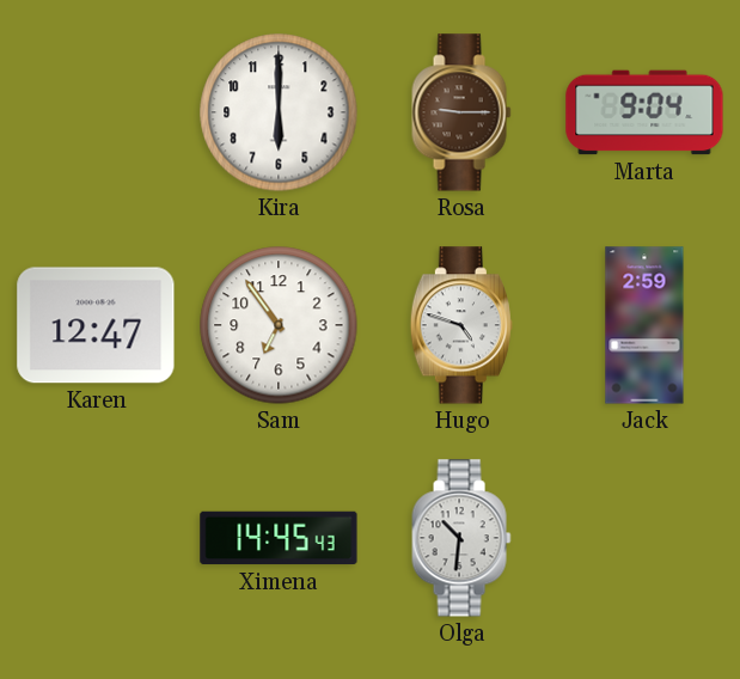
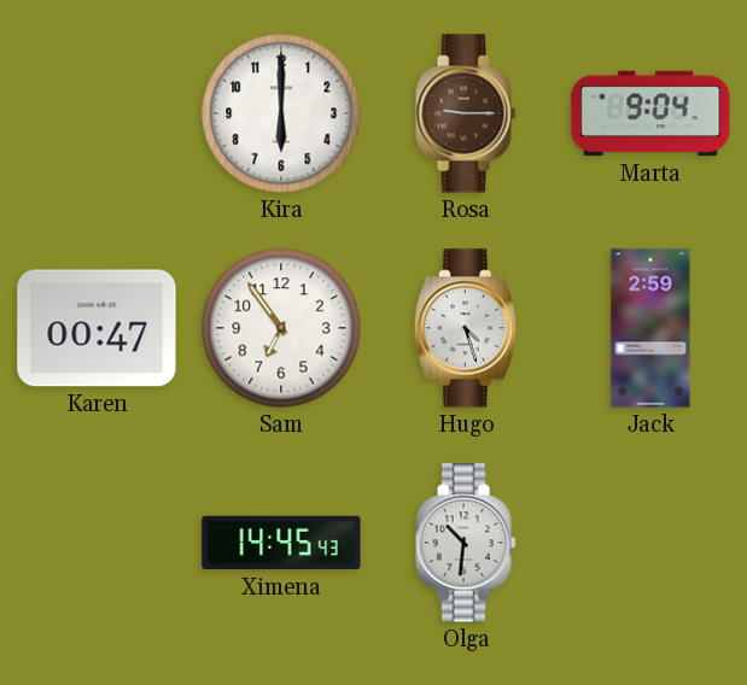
Karen: 12:47 -> 00:47
Hugo: 4:48 -> 4:27
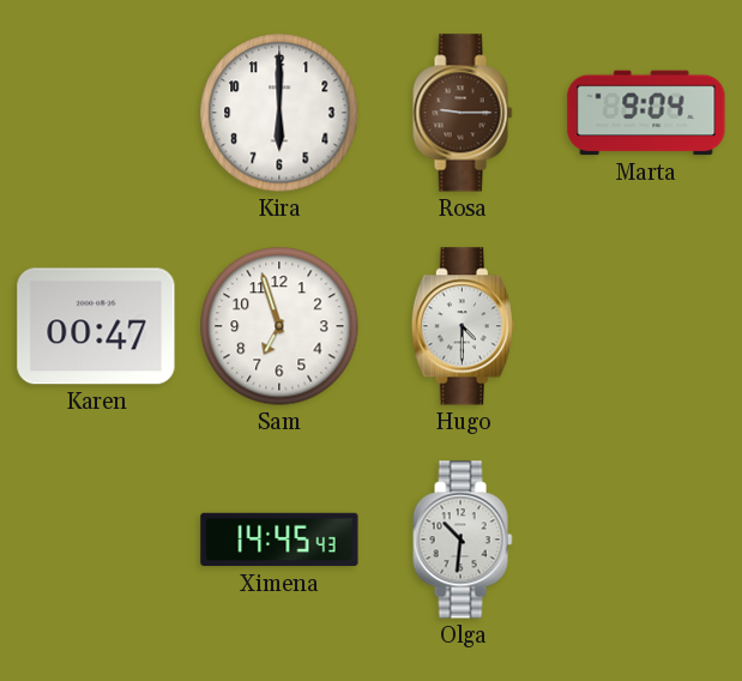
Sam: 6:54 -> 6:57
Hugo: 4:27 -> 4:30
Jack: 2:59 -> none
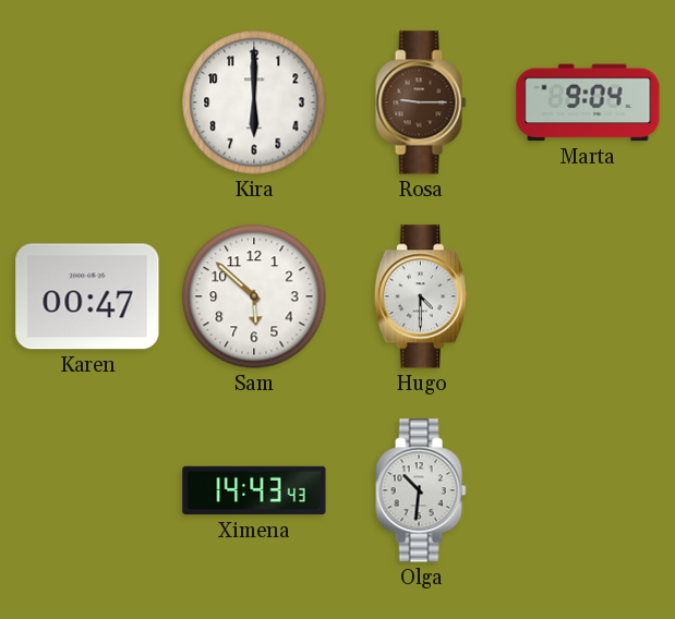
Sam: 6:57 -> 5:52
Ximena: 14:45 -> 14:43
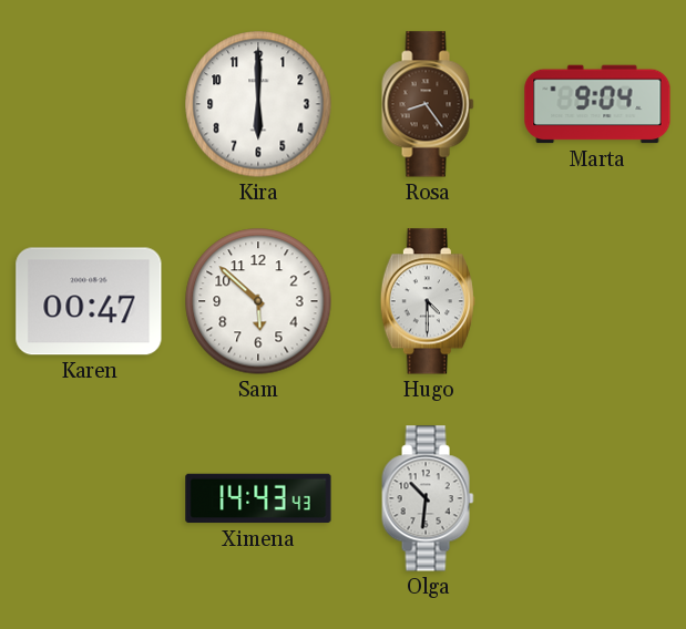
Rosa: 9:15 -> 8:24
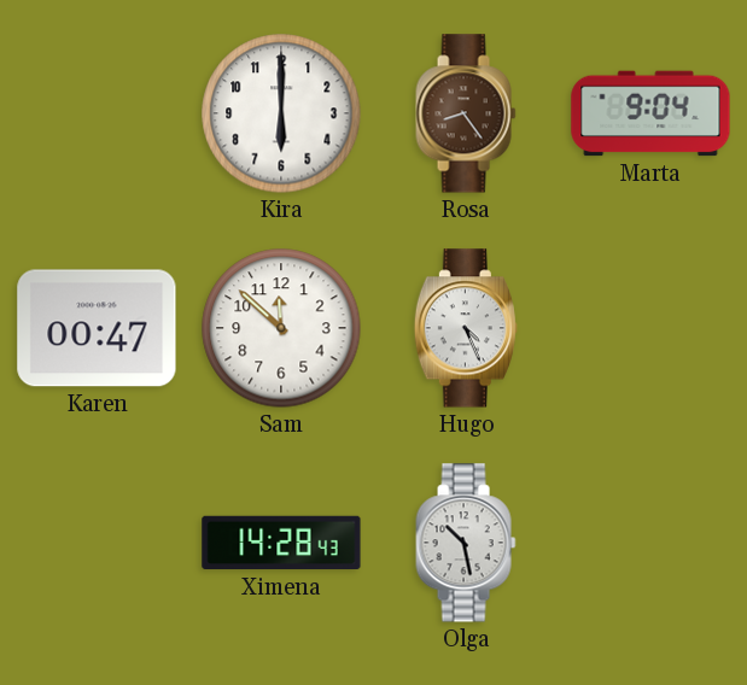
Sam: 5:52 -> 11:52
Hugo: 4:30 -> 4:26
Ximena: 14:43 -> 14:28
Olga: 10:31 -> 10:28
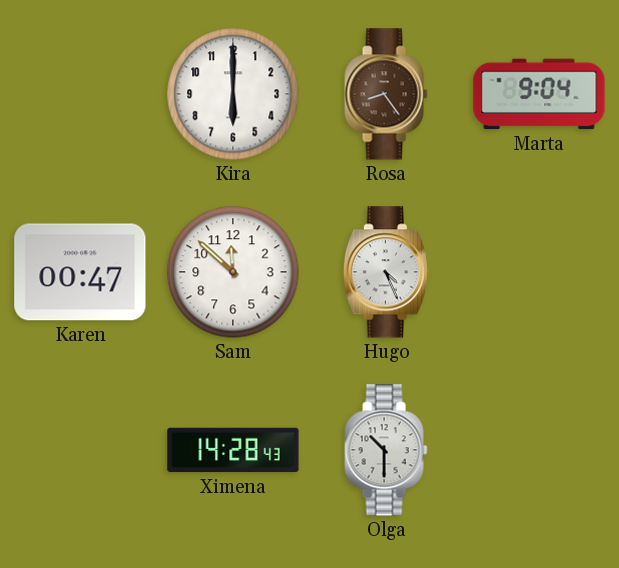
Olga: 10:28 -> 10:30
